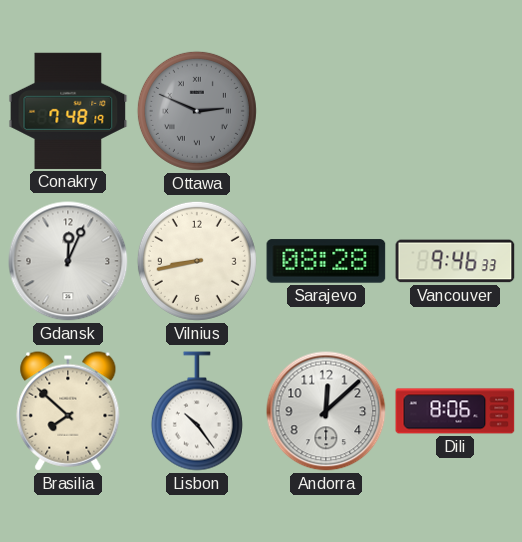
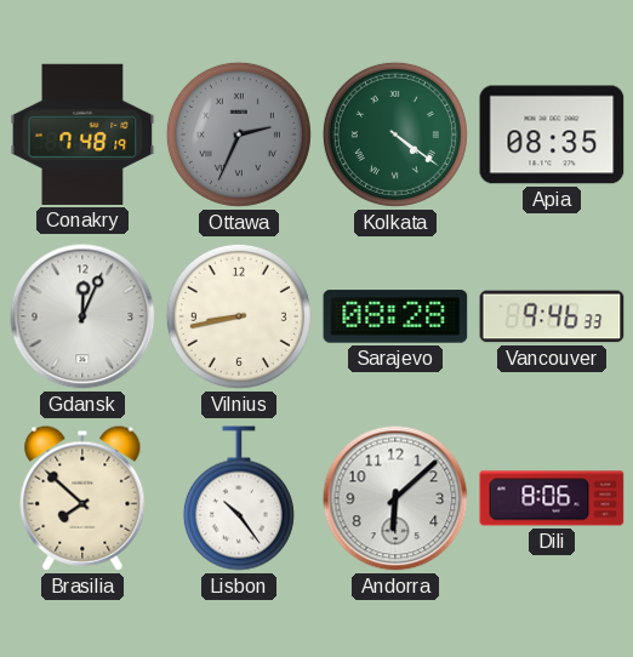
Ottawa: 2:49 -> 2:34
Kolkata: none -> 4:21
Apia: none -> 08:35
Andorra: 12:08 -> 6:08
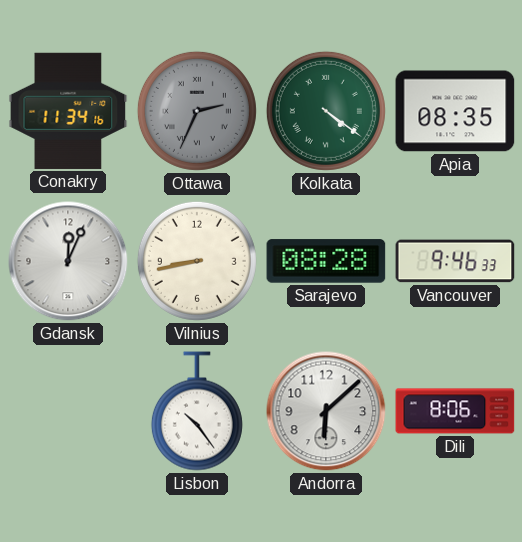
Conakry: 7:48 -> 11:34
Brasilia: 7:52 -> none
